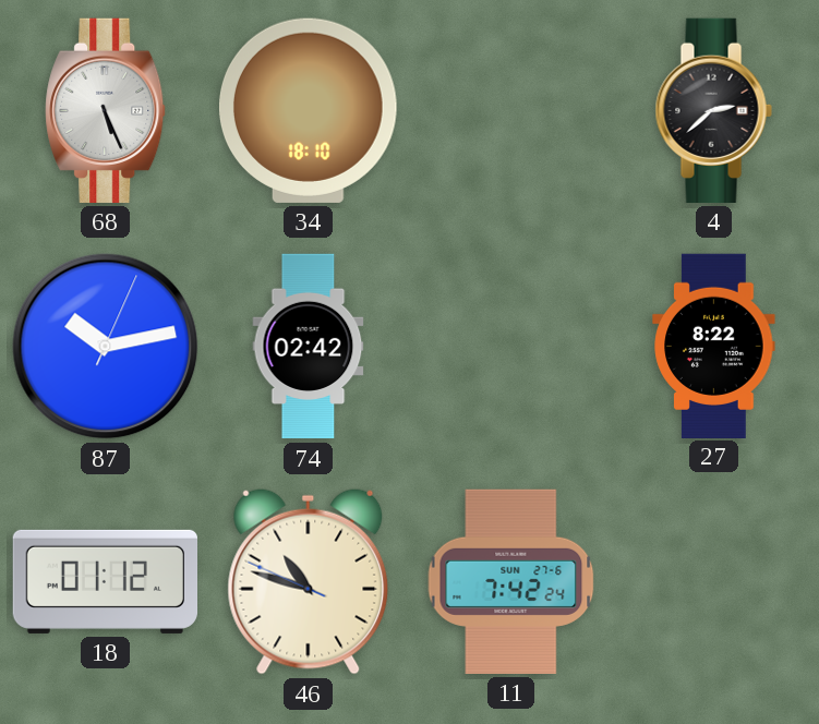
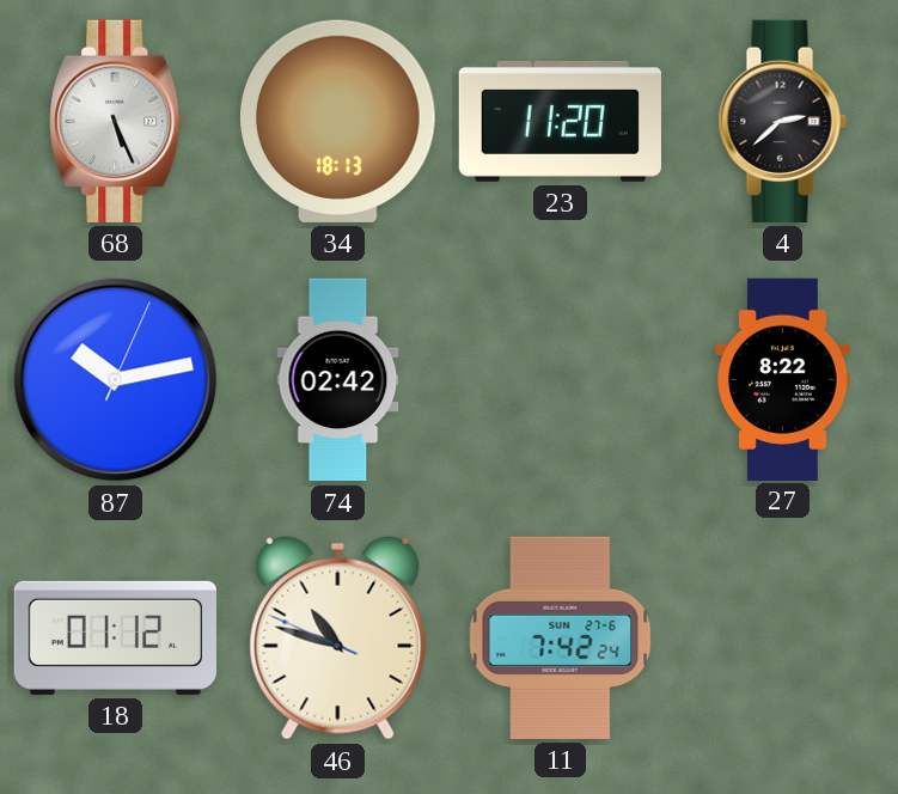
34: 18:10 -> 18:13
23: none -> 11:20
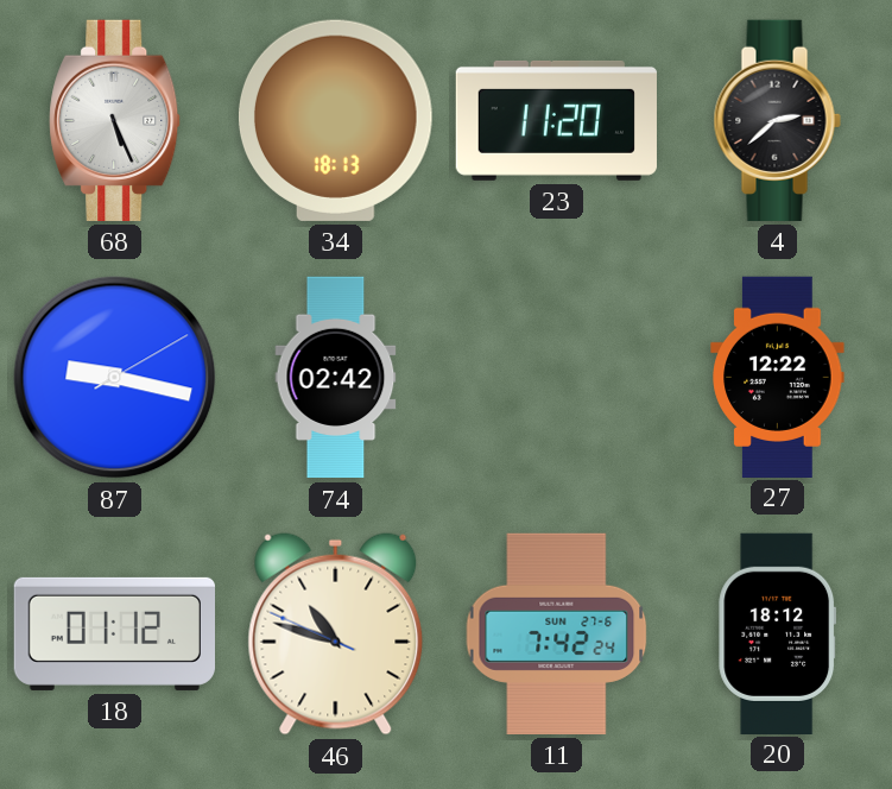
87: 10:13 -> 9:17
27: 8:22 -> 12:22
20: none -> 18:12
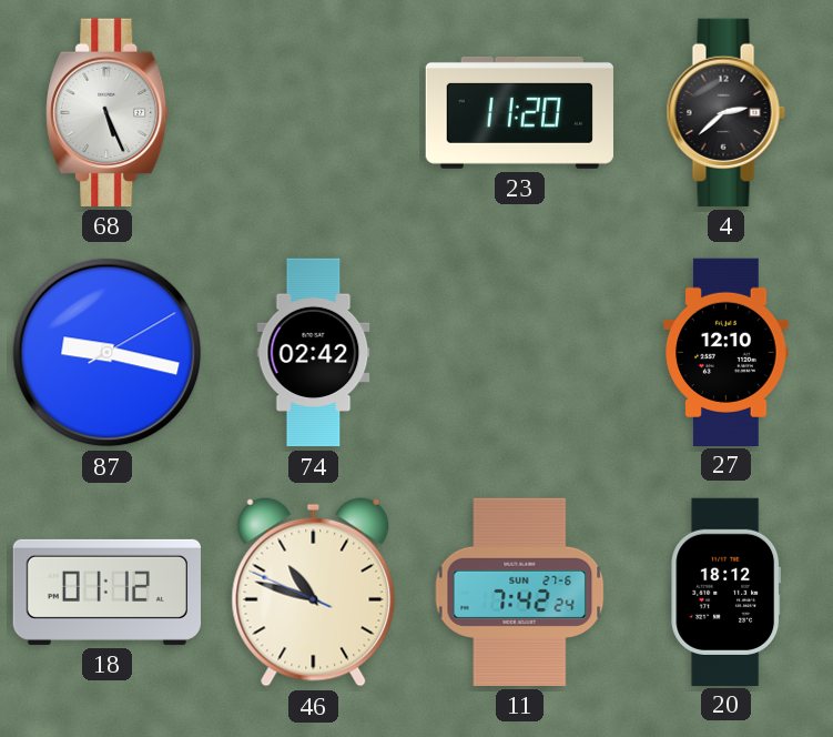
34: 18:13 -> none
27: 12:22 -> 12:10
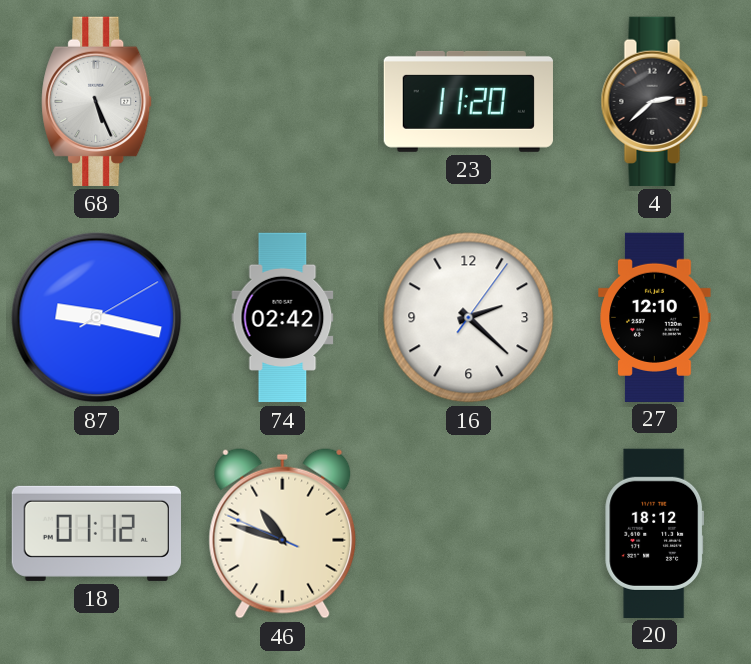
16: none -> 2:22
11: 7:42 -> none
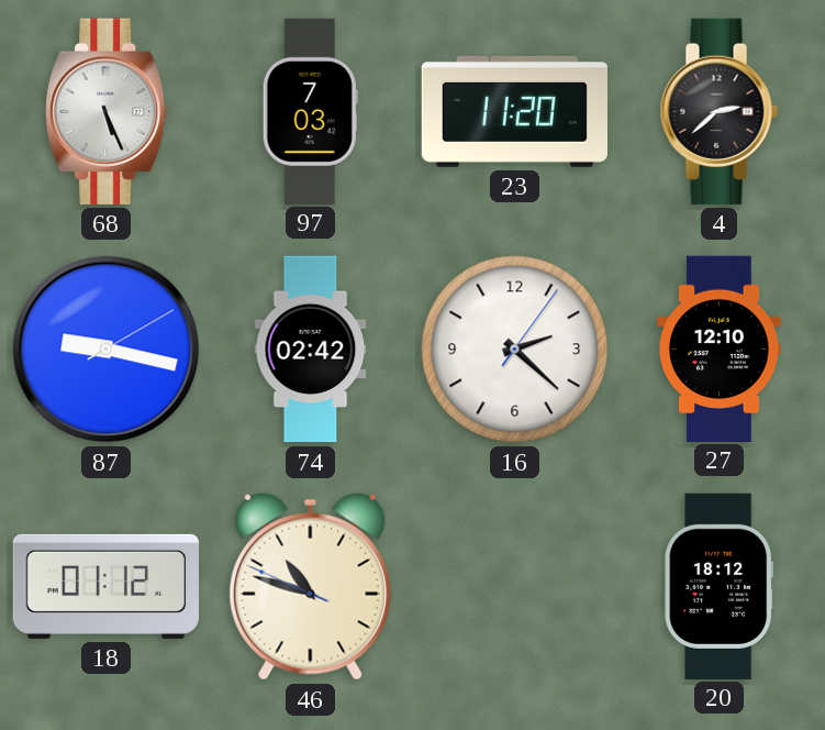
97: none -> 7:03
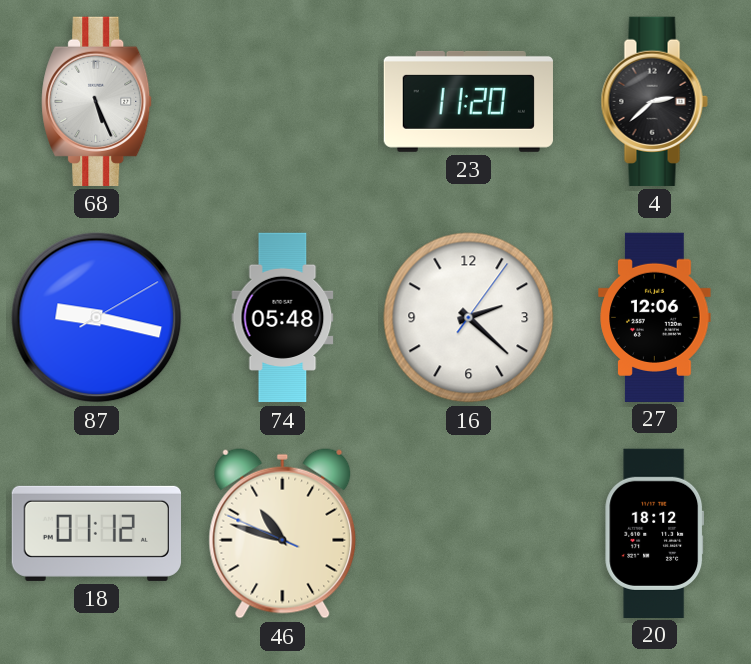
97: 7:03 -> none
74: 02:42 -> 05:48
27: 12:10 -> 12:06
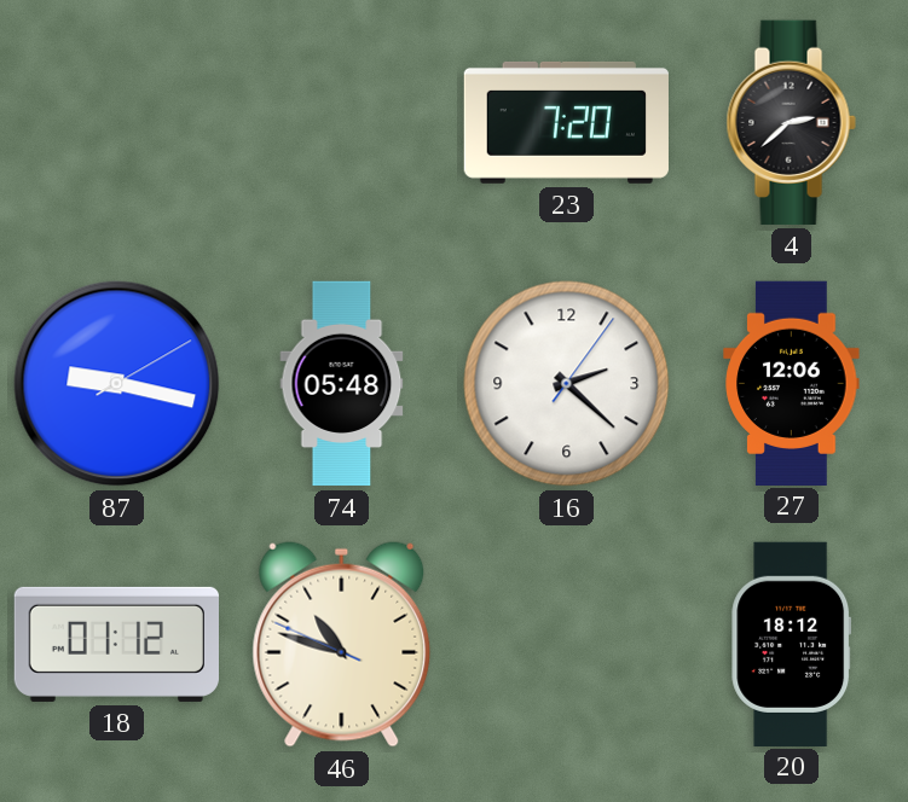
68: 5:26 -> none
23: 11:20 -> 7:20
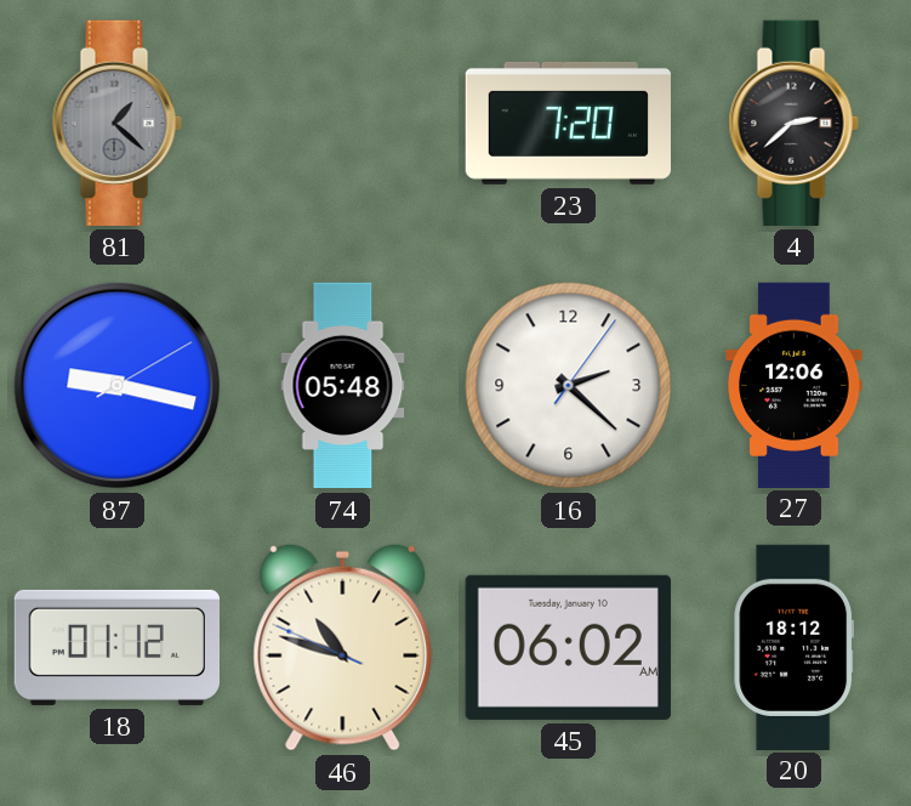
81: none -> 1:22
45: none -> 06:02
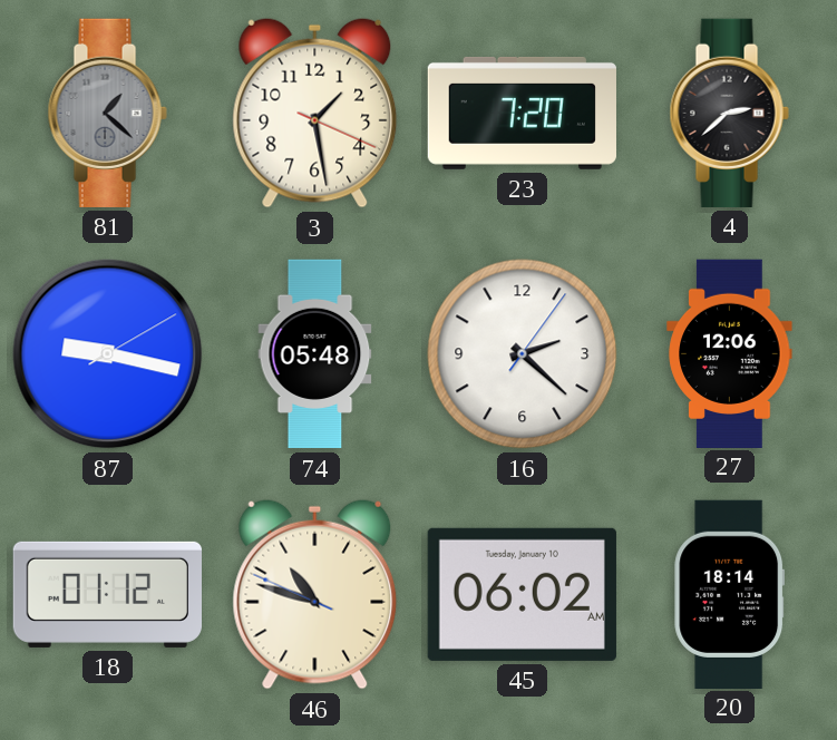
3: none -> 1:28
20: 18:12 -> 18:14
